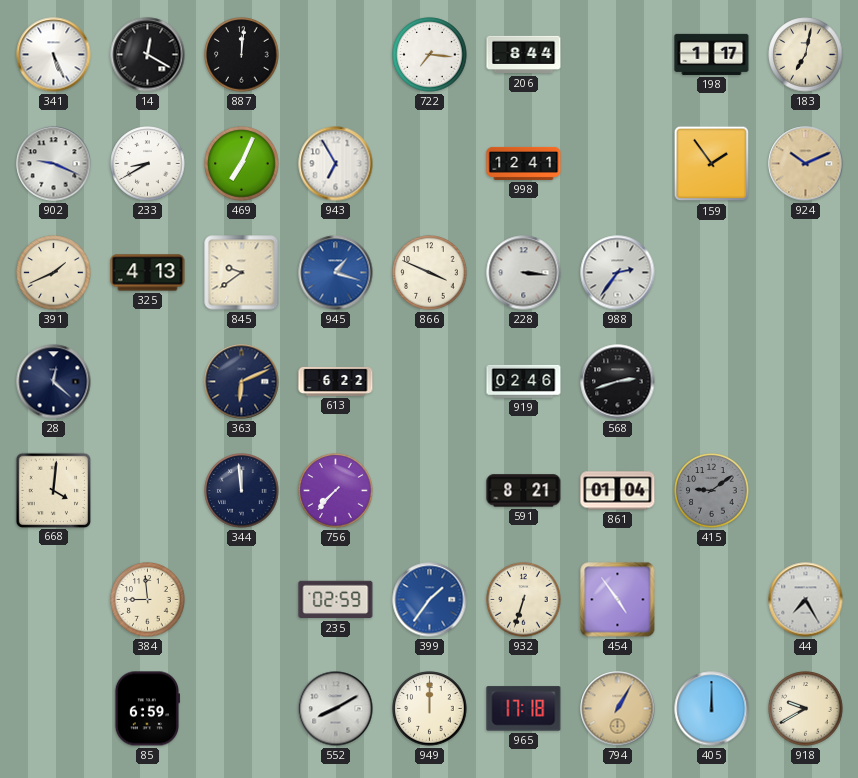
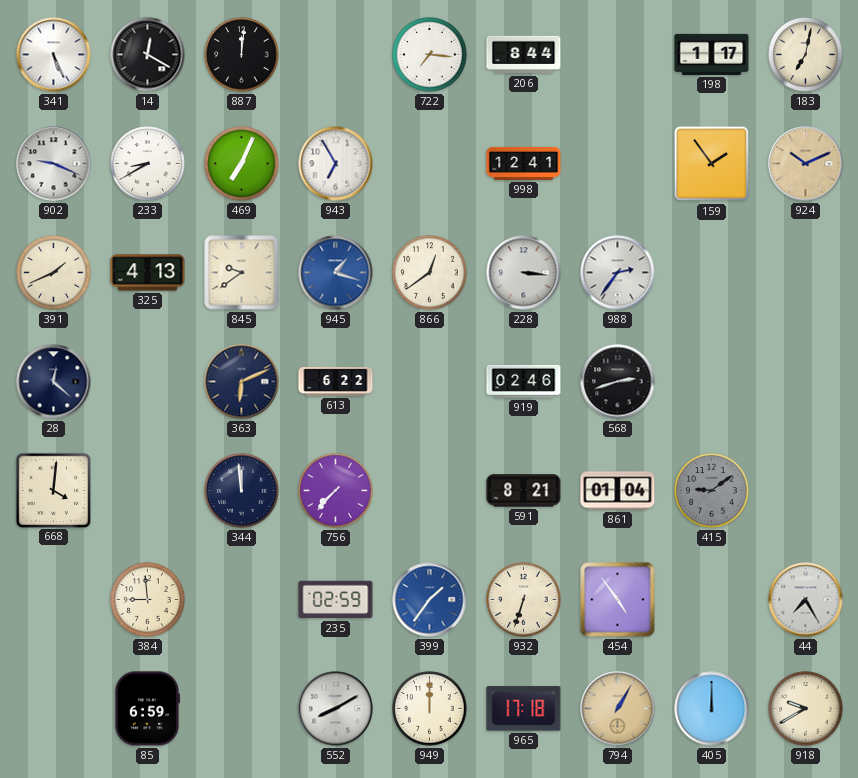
866: 3:49 -> 12:39
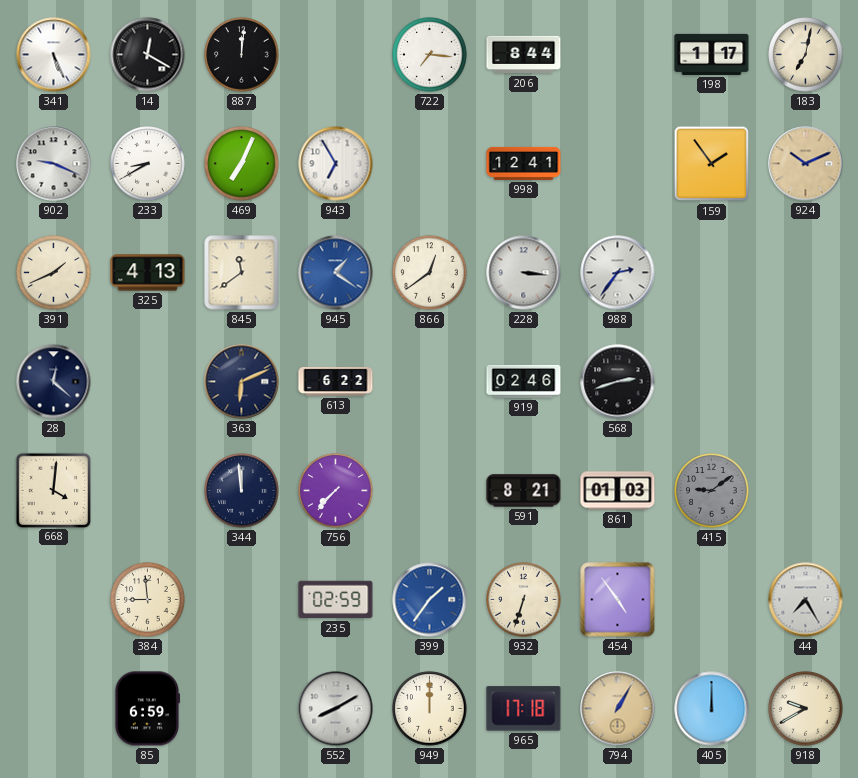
845: 9:39 -> 11:39
945: 1:18 -> 1:21
861: 01:04 -> 01:03
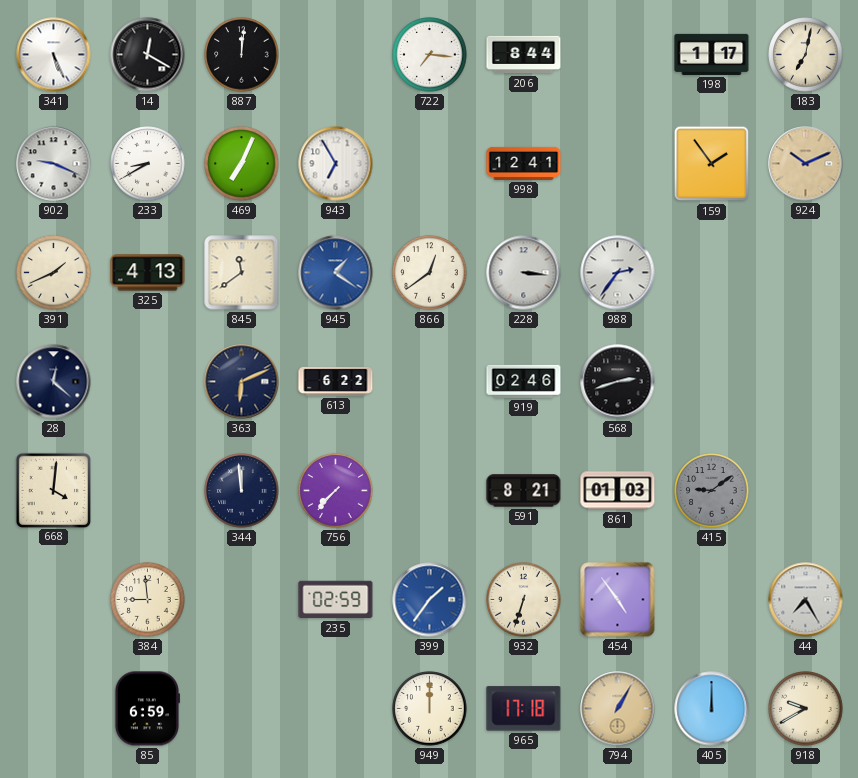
552: 8:10 -> none
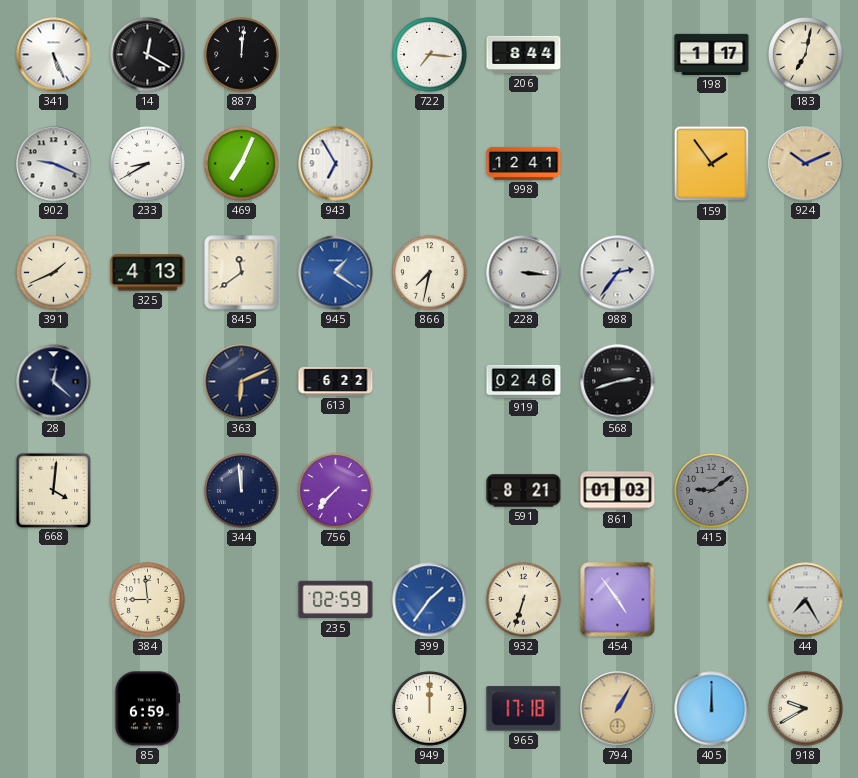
866: 12:39 -> 7:32
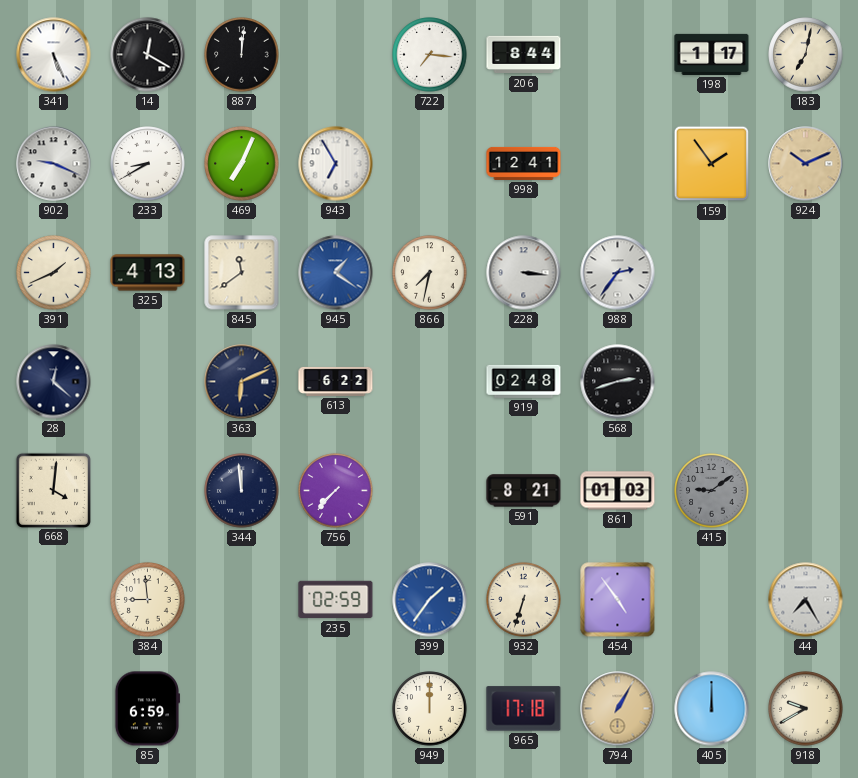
919: 02:46 -> 02:48
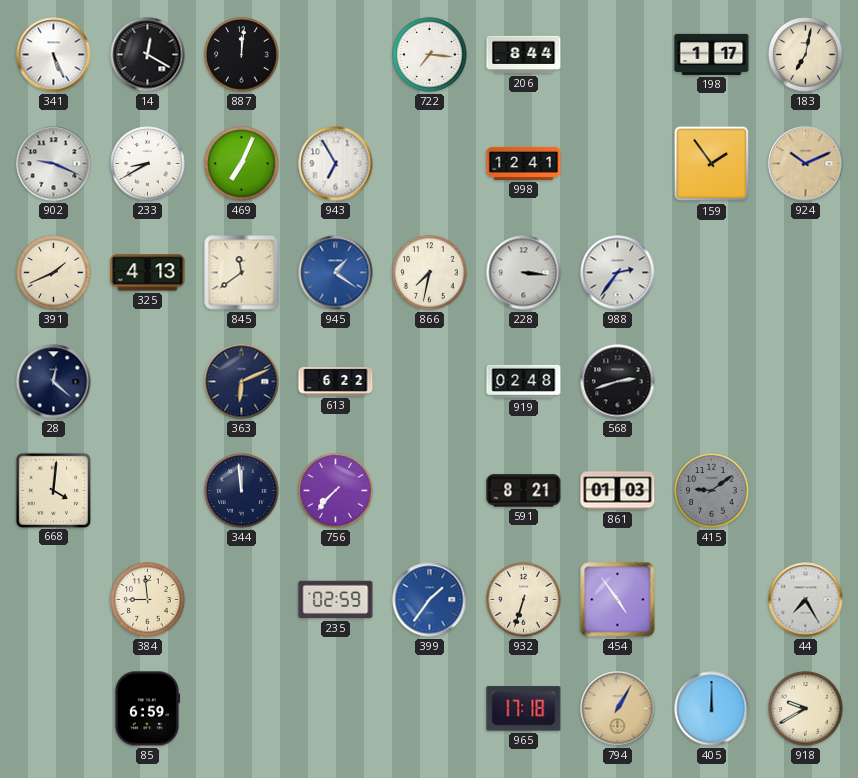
949: 12:00 -> none
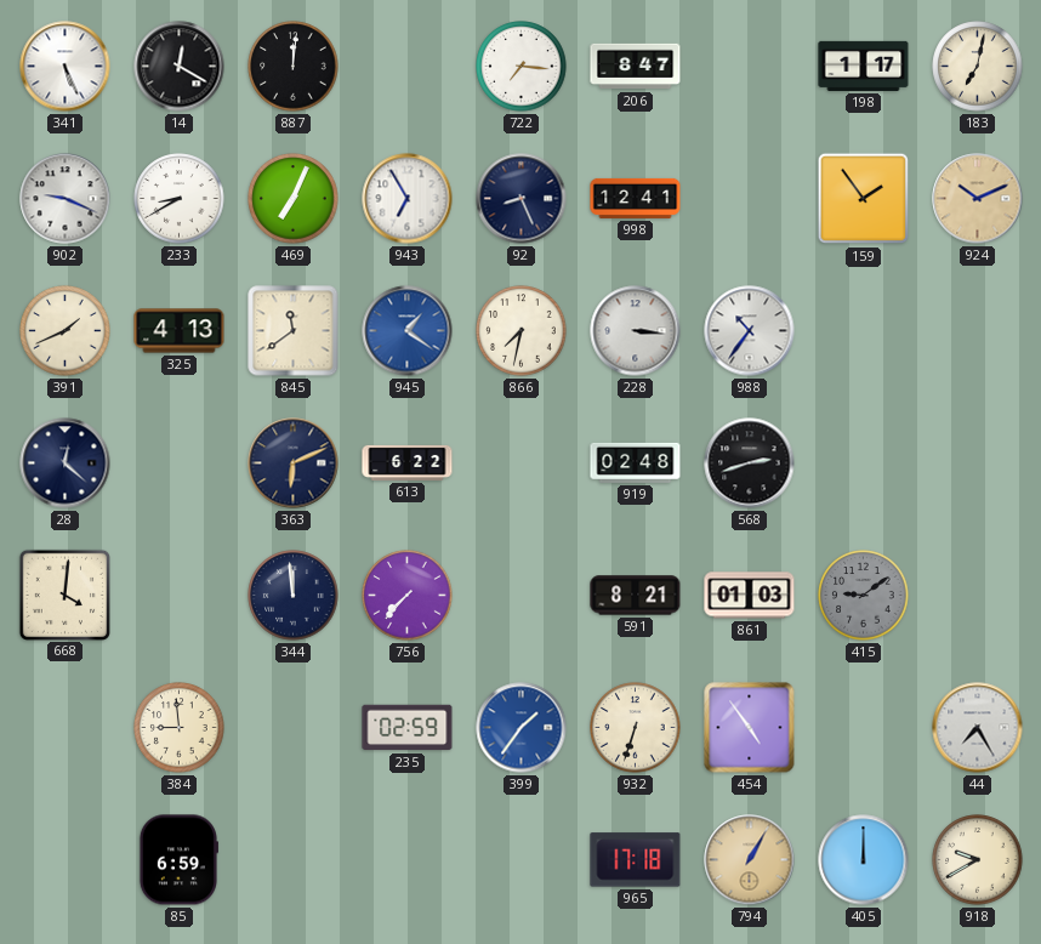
206: 8:44 -> 8:47
92: none -> 8:26
988: 2:36 -> 10:36
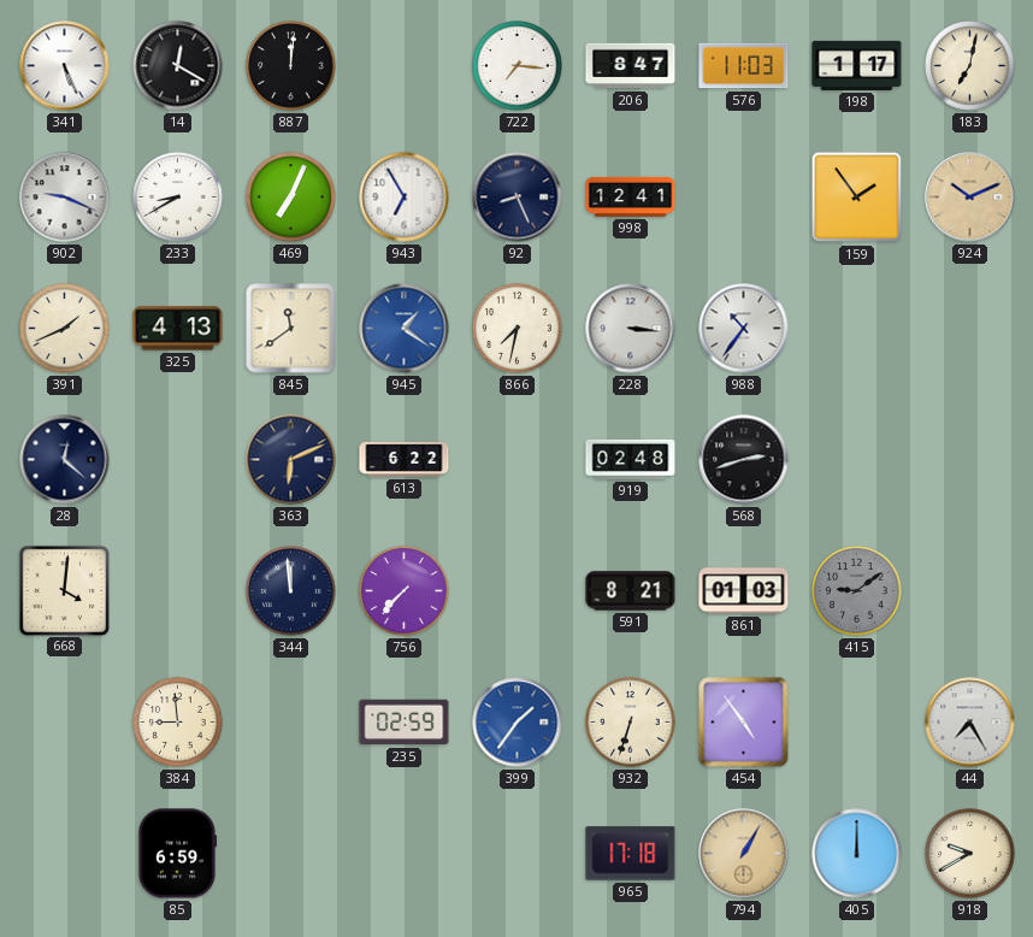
576: none -> 11:03
